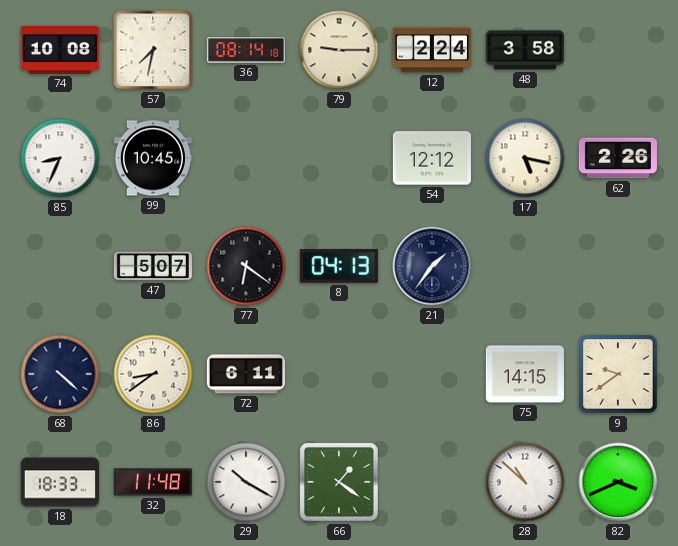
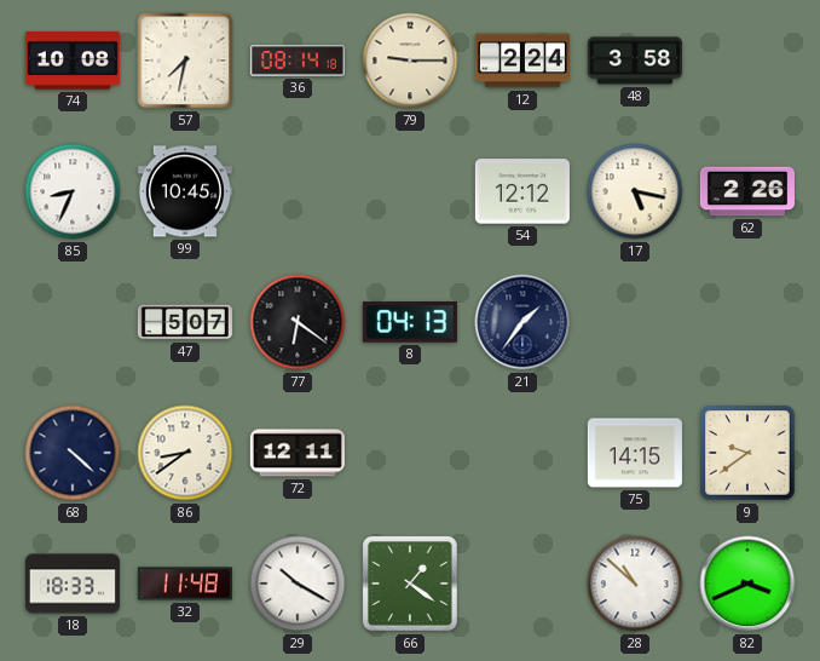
72: 6:11 -> 12:11
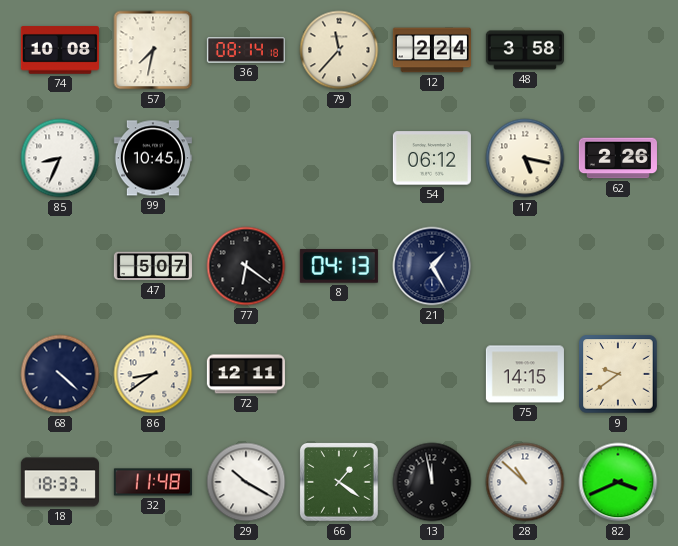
79: 9:15 -> 11:37
54: 12:12 -> 06:12
21: 1:36 -> 1:25
13: none -> 11:58
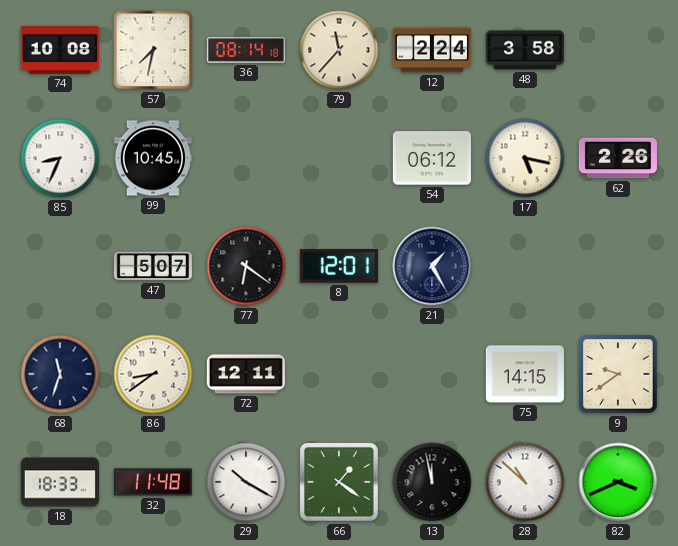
8: 04:13 -> 12:01
68: 4:22 -> 11:33
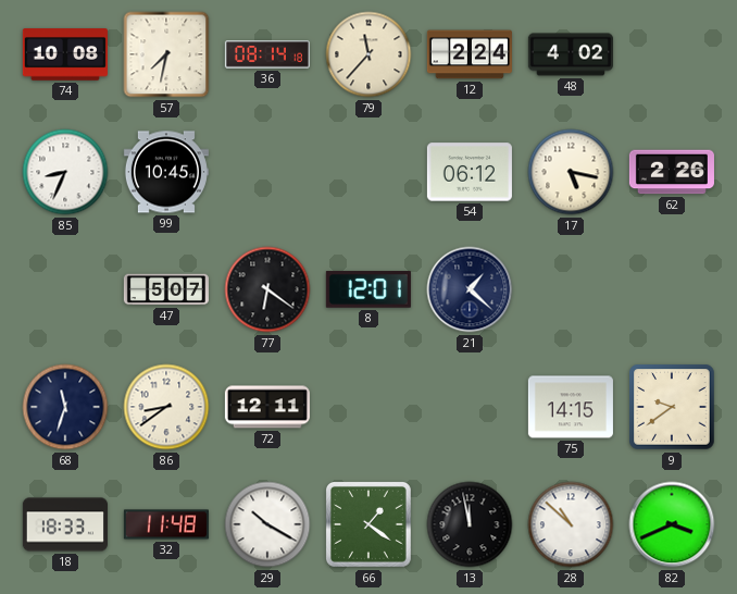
48: 3:58 -> 4:02
21: 1:25 -> 1:22
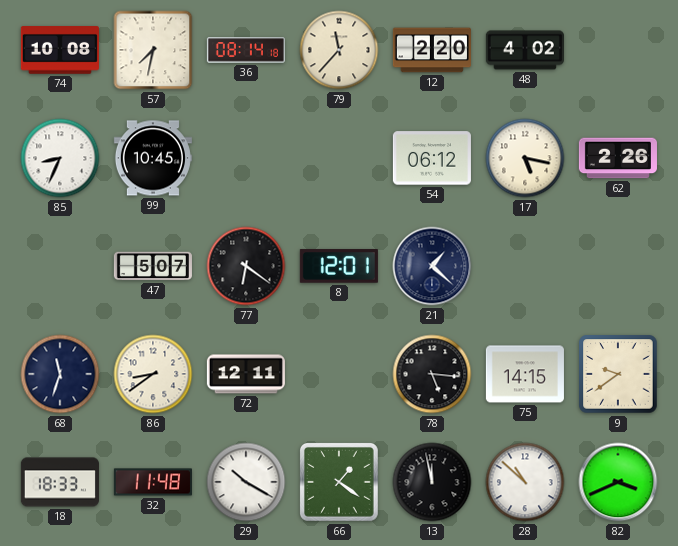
12: 2:24 -> 2:20
78: none -> 5:16
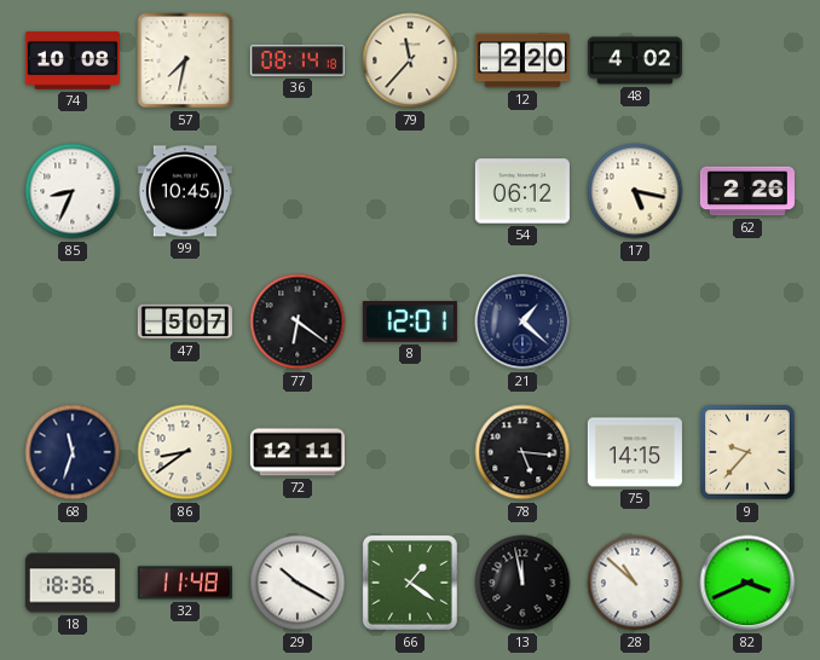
9: 9:39 -> 9:37
18: 18:33 -> 18:36
